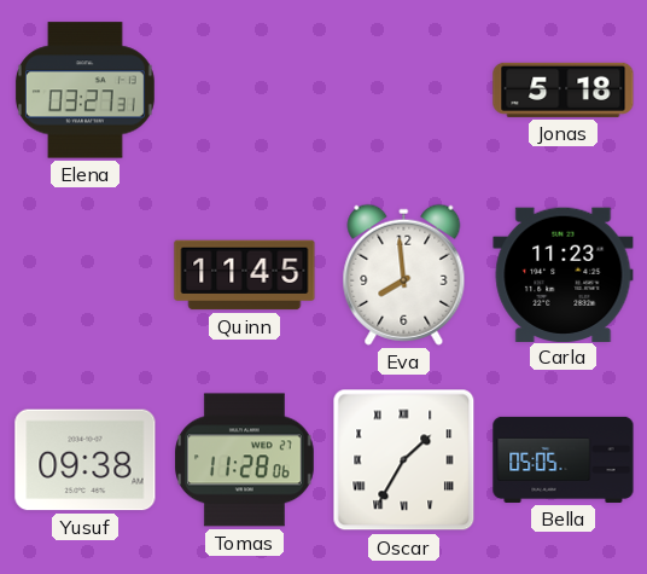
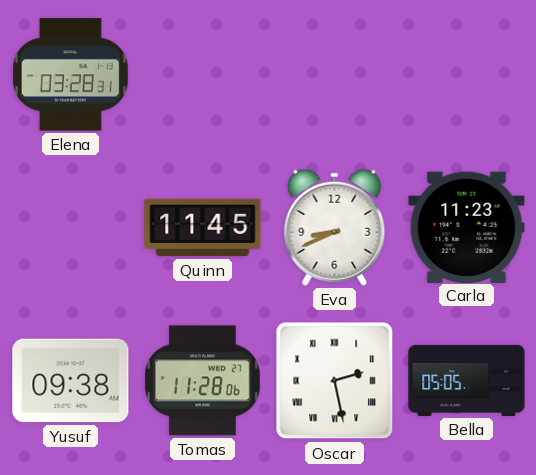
Elena: 03:27 -> 03:28
Jonas: 5:18 -> none
Eva: 7:59 -> 8:41
Oscar: 1:35 -> 2:28
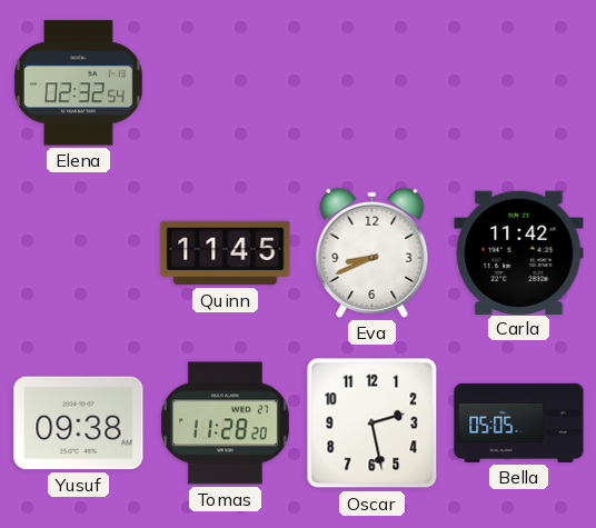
Elena: 03:28 -> 02:32
Carla: 11:23 -> 11:42
Tomas: 11:28:06 -> 11:28:20
Oscar numerals: Roman -> Arabic
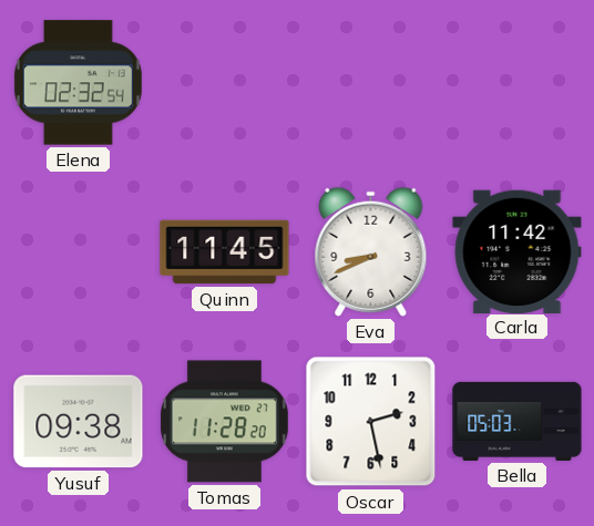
Bella: 05:05 -> 05:03
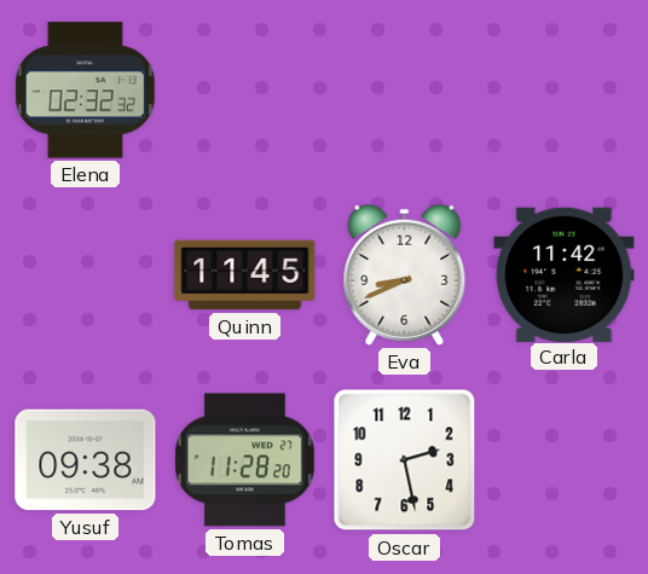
Elena: 02:32:54 -> 02:32:32
Bella: 05:03 -> none
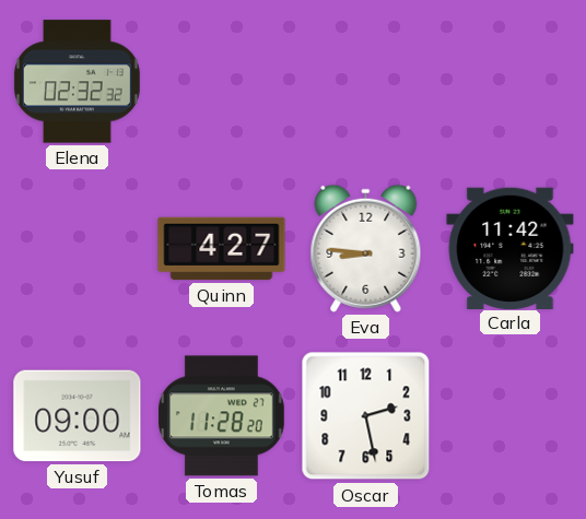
Quinn: 11:45 -> 4:27
Eva: 8:41 -> 8:46
Yusuf: 09:38 -> 09:00
